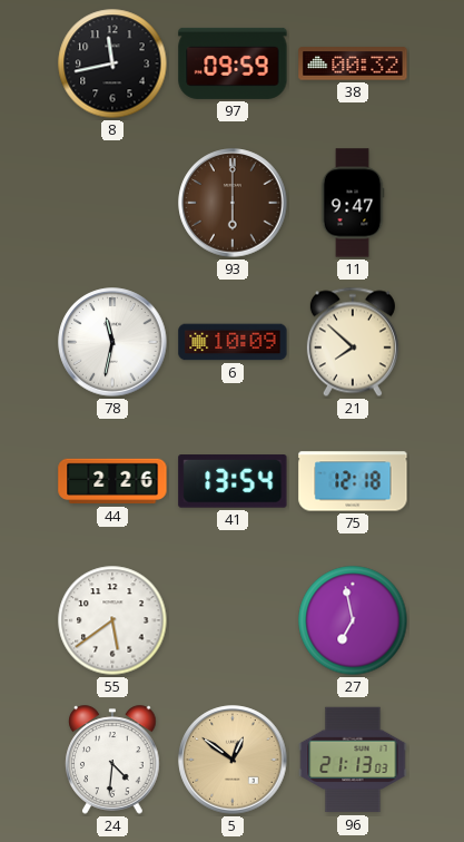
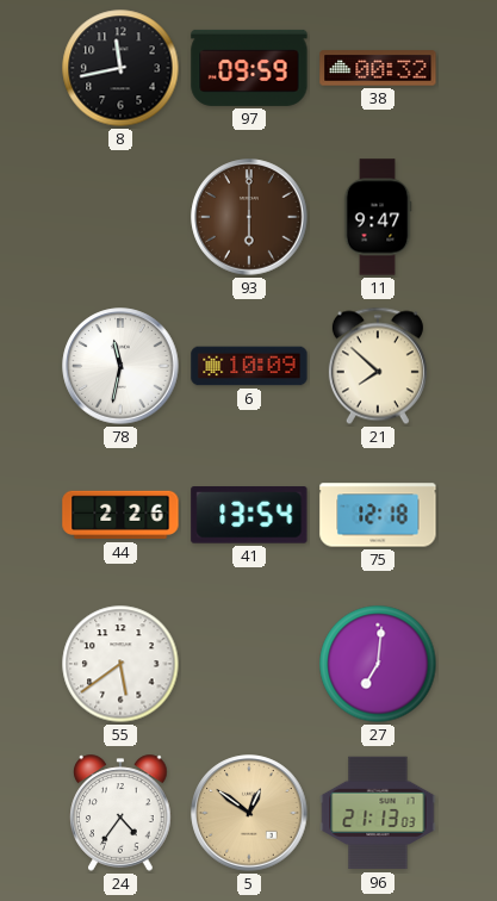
27: 6:58 -> 7:01
24: 4:31 -> 4:36
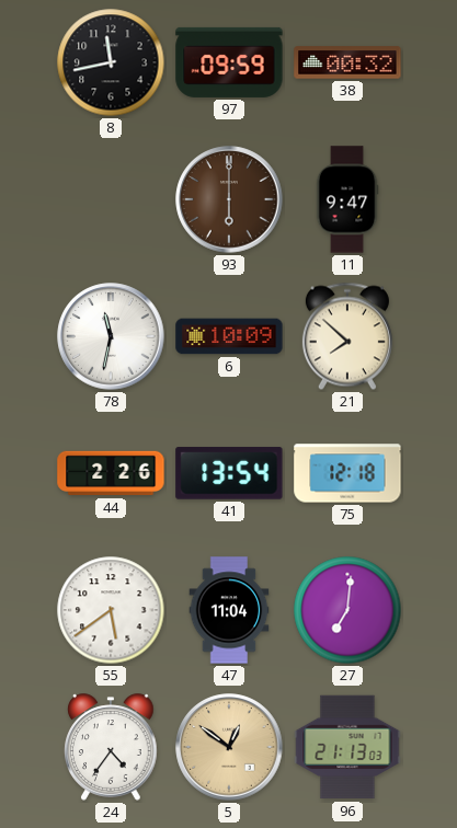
47: none -> 11:04
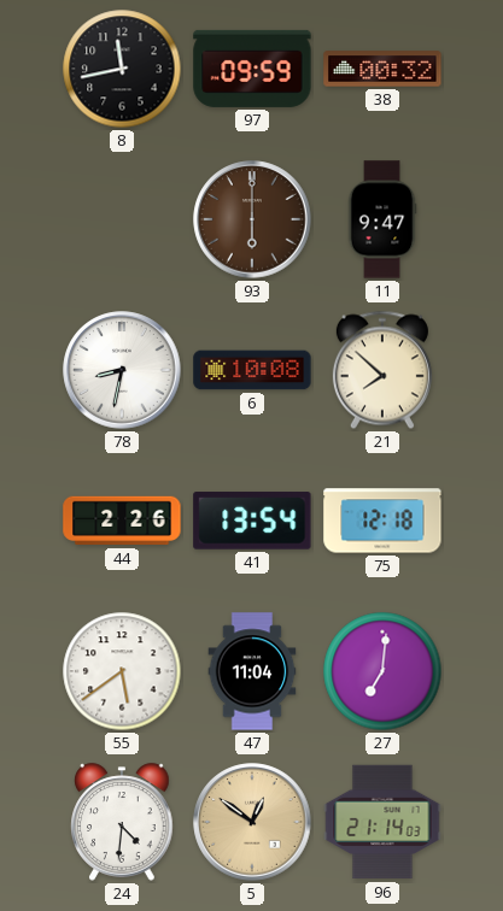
78: 11:32 -> 8:32
6: 10:09 -> 10:08
24: 4:36 -> 4:31
96: 21:13 -> 21:14
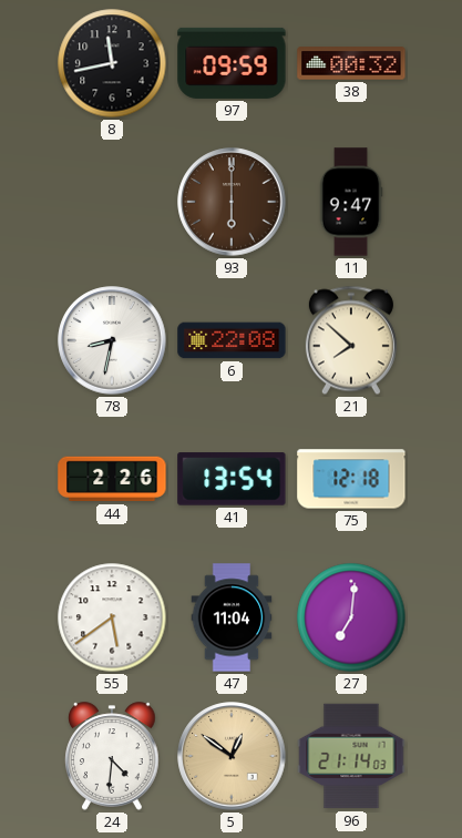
6: 10:08 -> 22:08
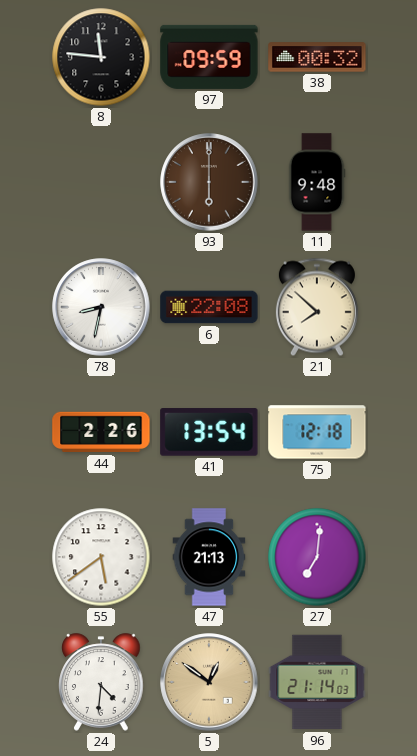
8: 11:43 -> 11:46
11: 9:47 -> 9:48
47: 11:04 -> 21:13
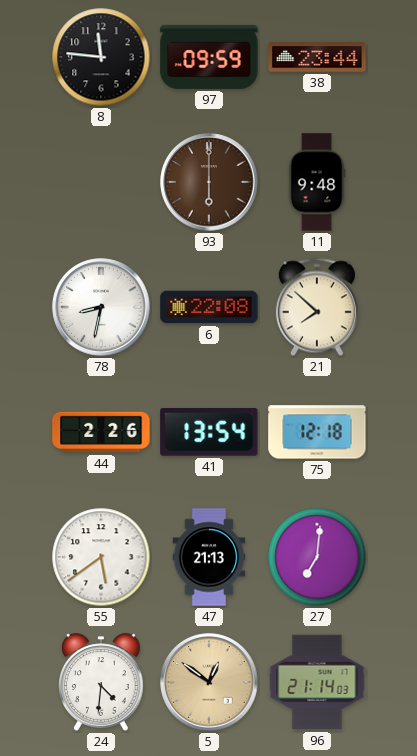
38: 00:32 -> 23:44
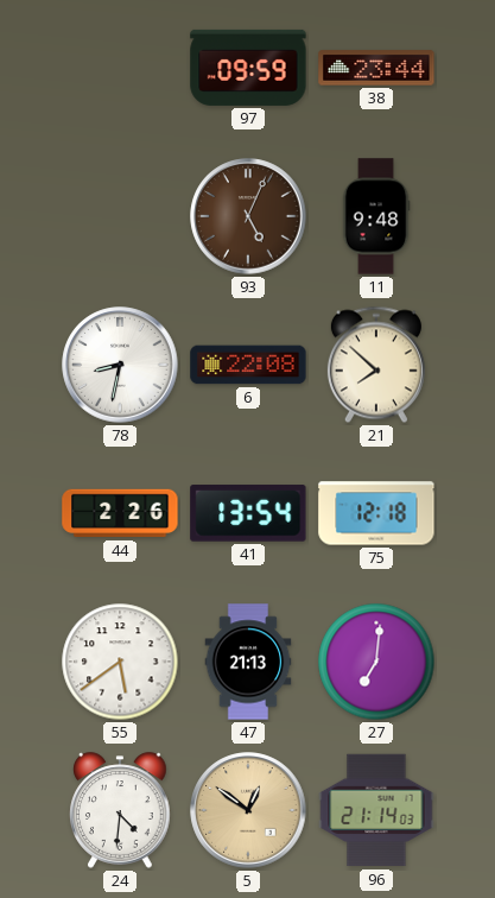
8: 11:46 -> none
93: 6:00 -> 5:04
